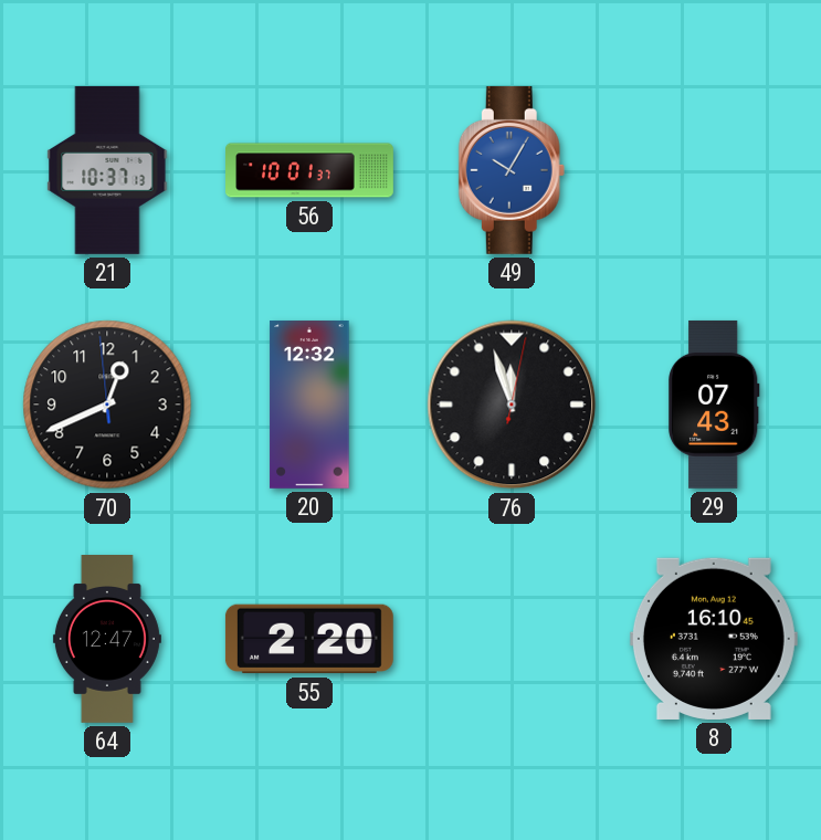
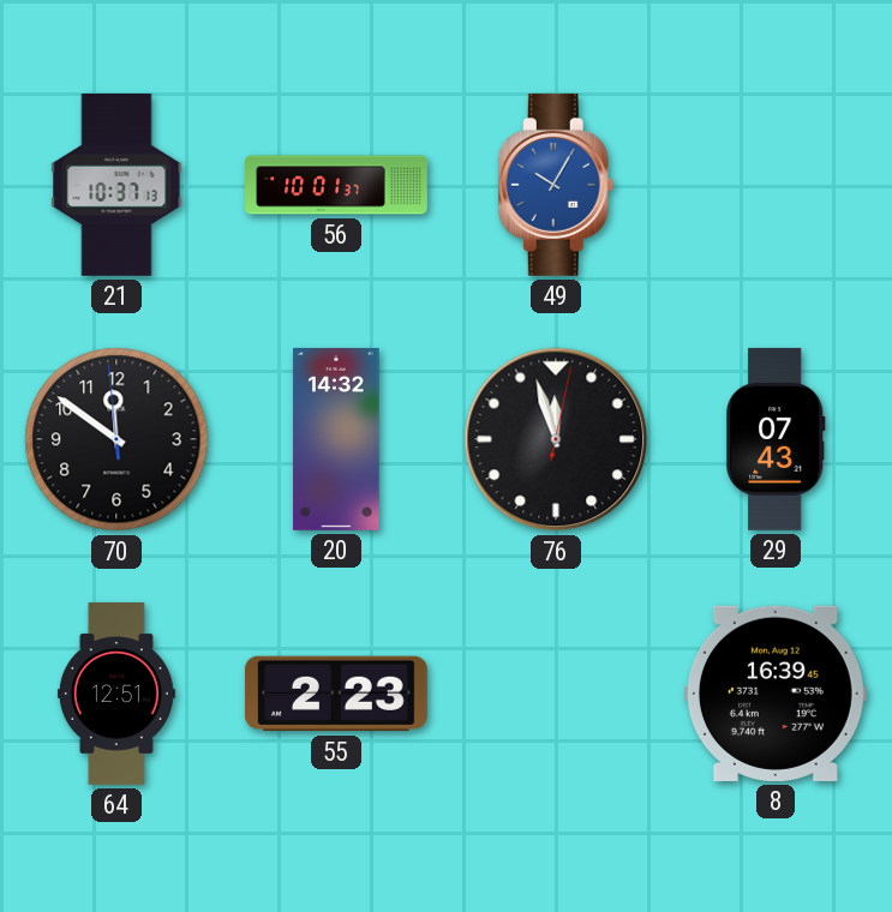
70: 12:40 -> 11:50
20: 12:32 -> 14:32
64: 12:47 -> 12:51
55: 2:20 -> 2:23
8: 16:10 -> 16:39
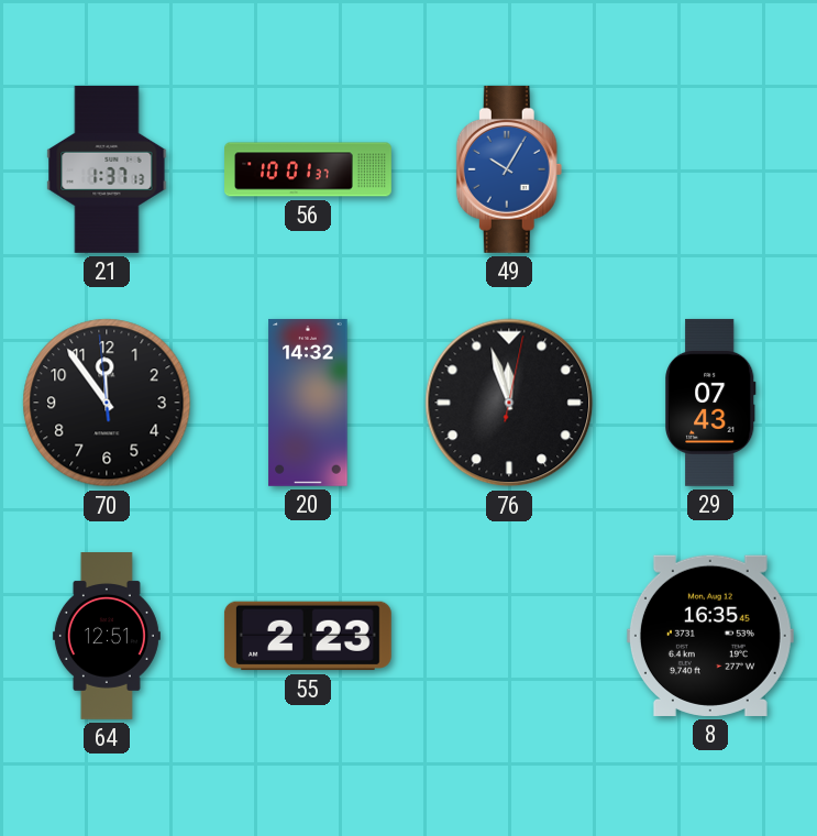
21: 10:37 -> 1:37
70: 11:50 -> 11:53
8: 16:39 -> 16:35
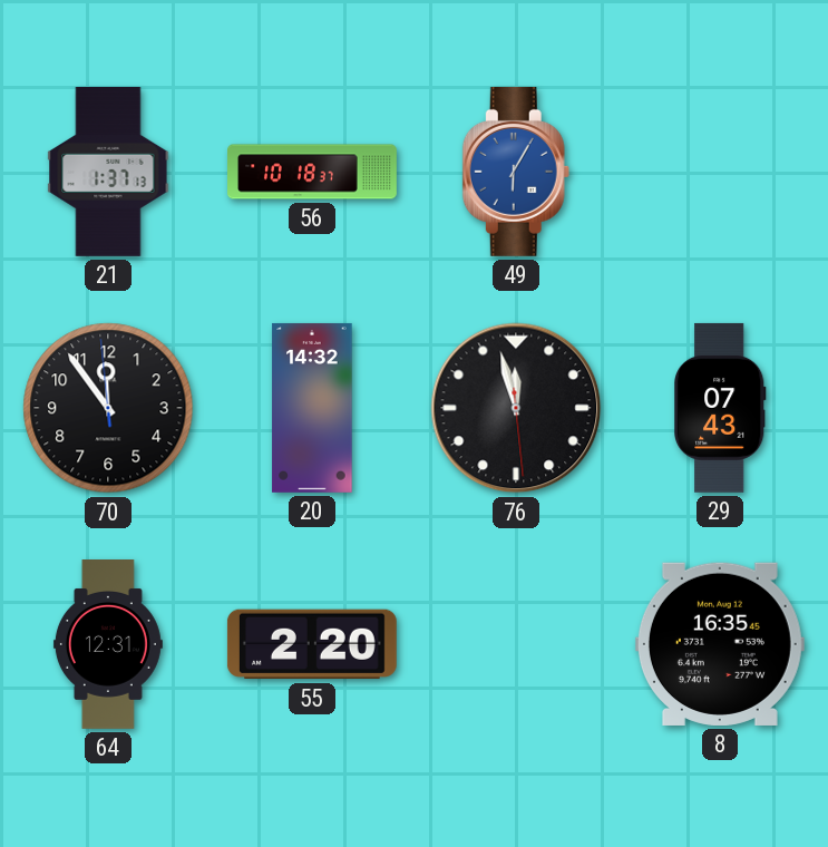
56: 10:01 -> 10:18
49: 10:05 -> 6:05
76: 11:57:02 -> 11:57:29
64: 12:51 -> 12:31
55: 2:23 -> 2:20
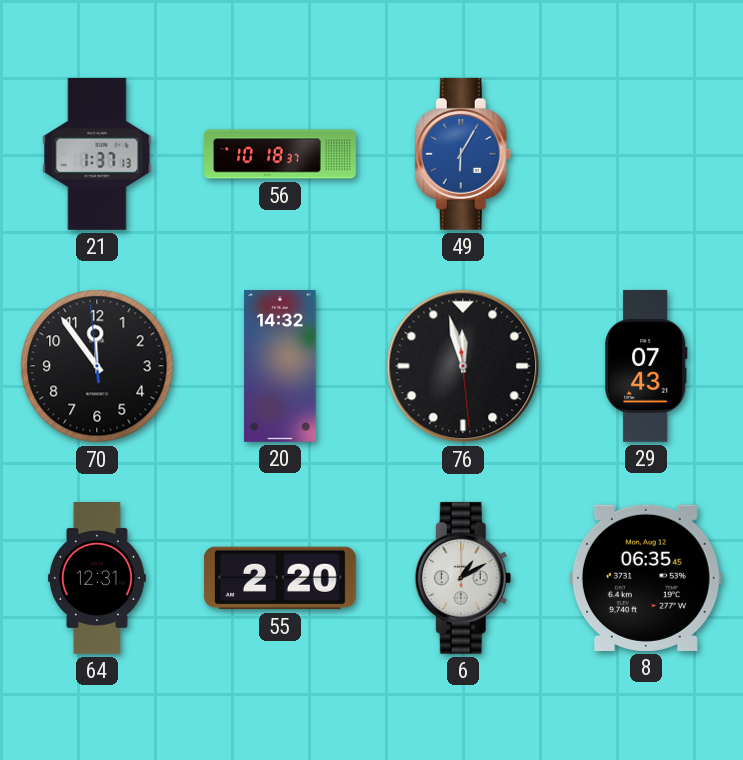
6: none -> 1:10
8: 16:35 -> 06:35
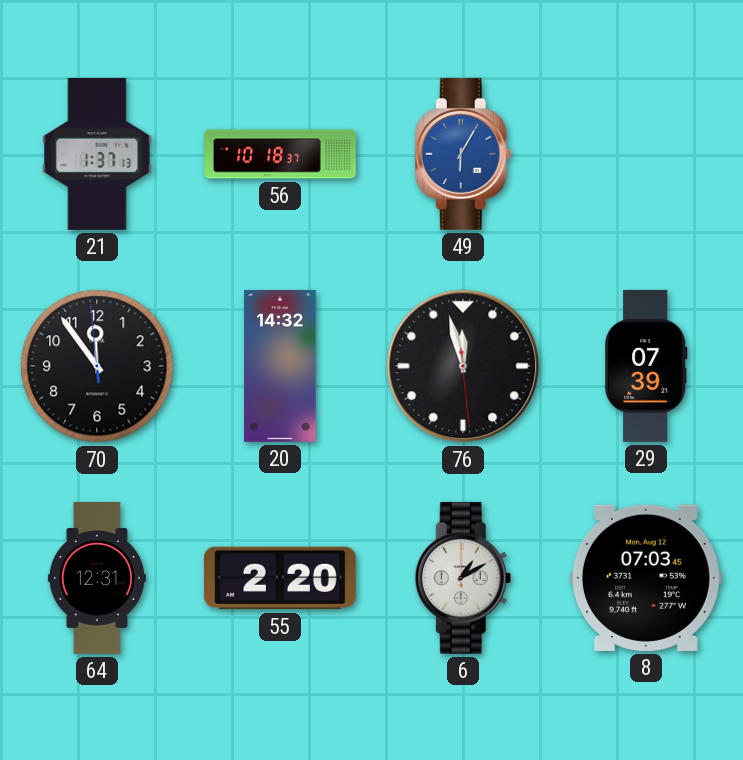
29: 07:43 -> 07:39
8: 06:35 -> 07:03
